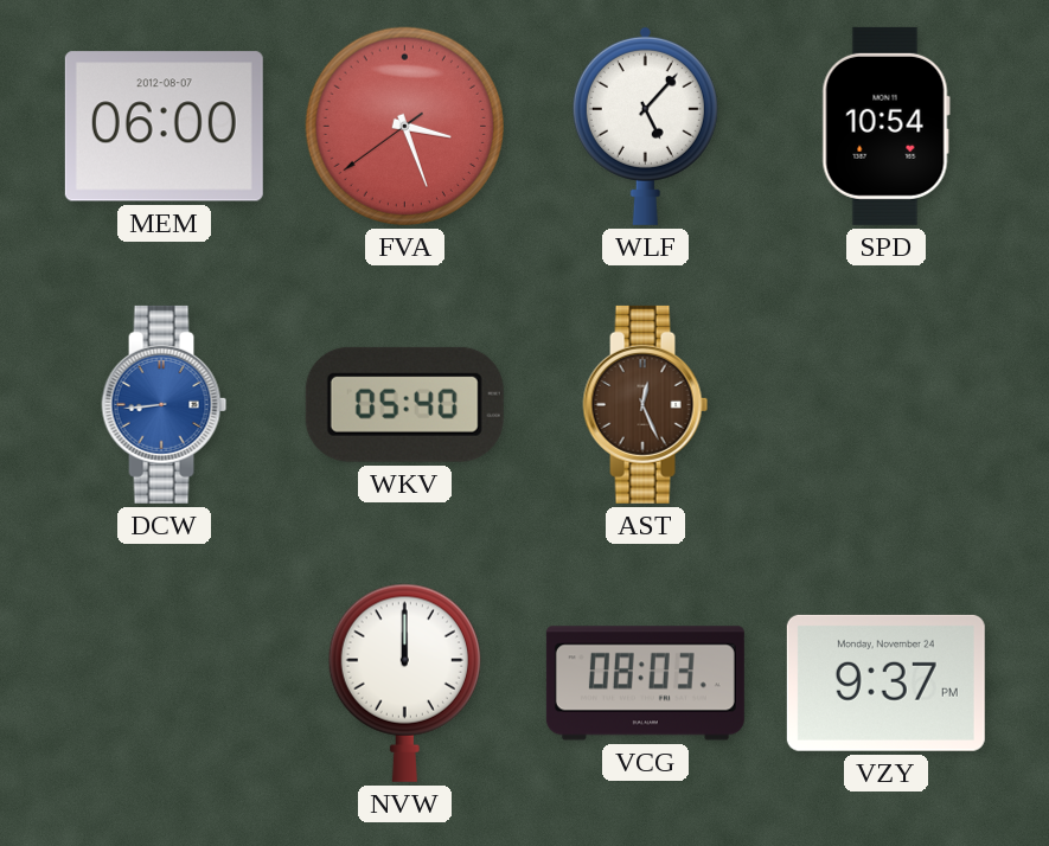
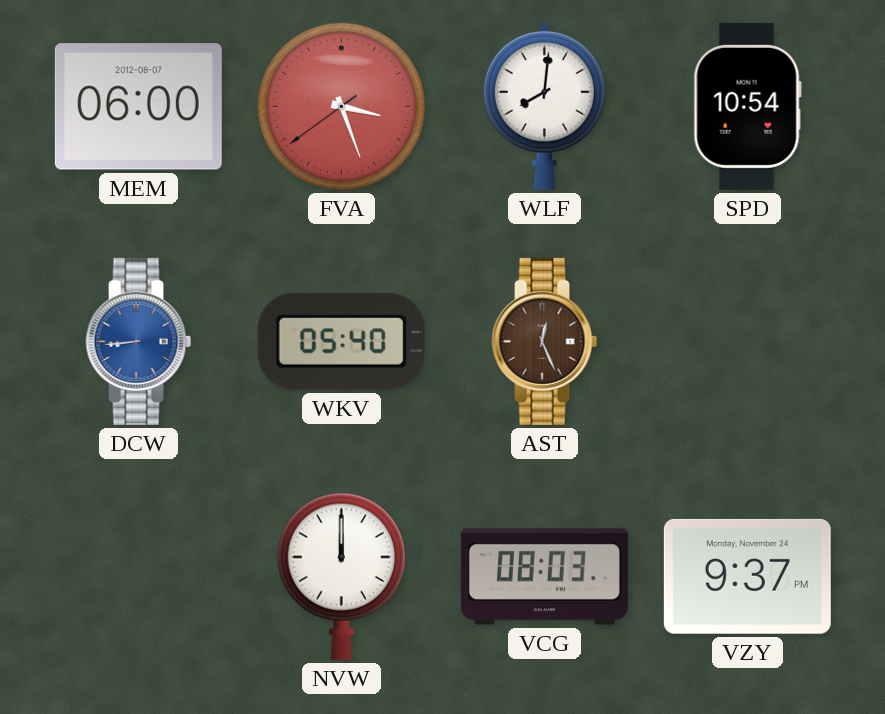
WLF: 5:07 -> 8:01
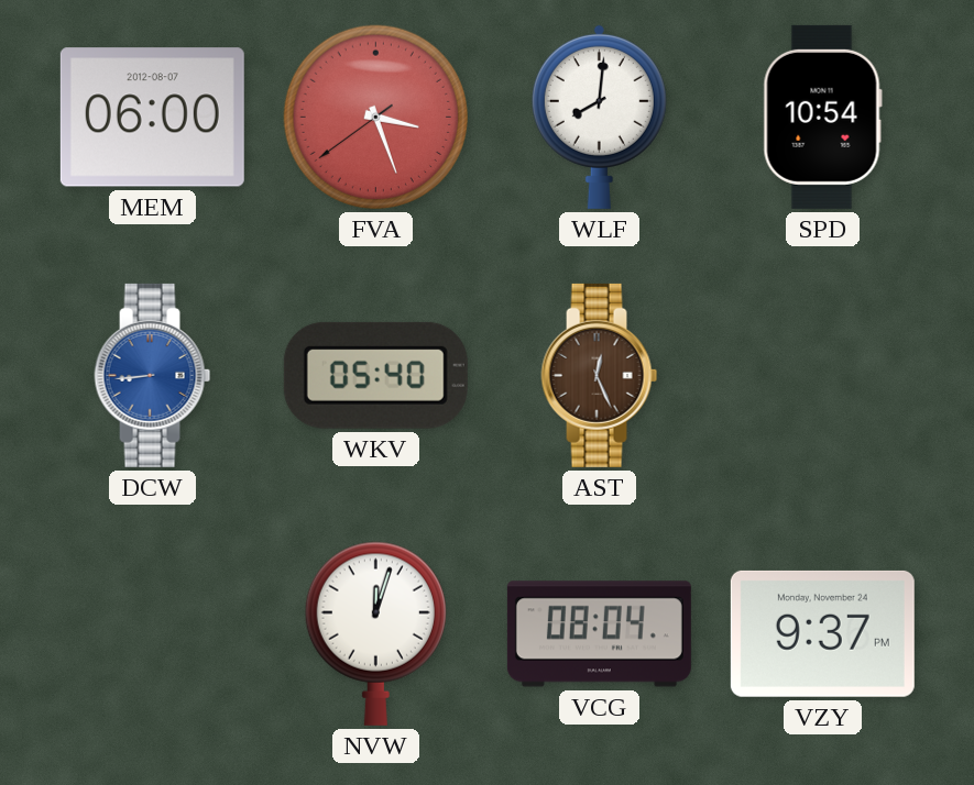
NVW: 12:00 -> 12:03
VCG: 08:03 -> 08:04
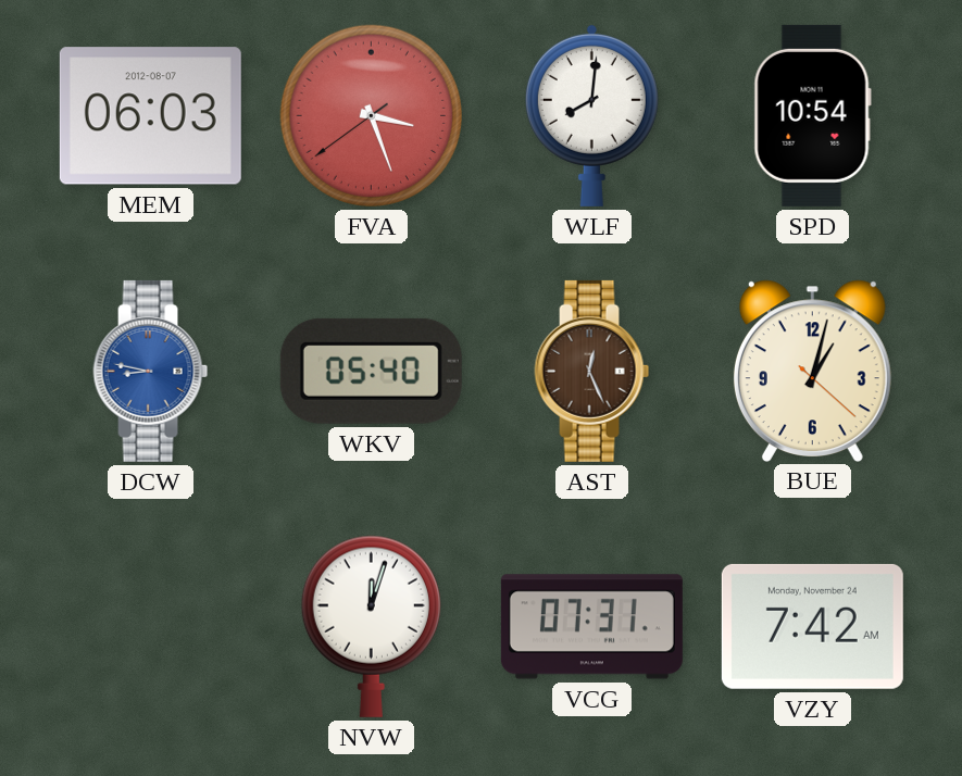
MEM: 06:00 -> 06:03
DCW: 8:44 -> 8:47
BUE: none -> 1:02
VCG: 08:04 -> 07:31
VZY: 9:37 -> 7:42
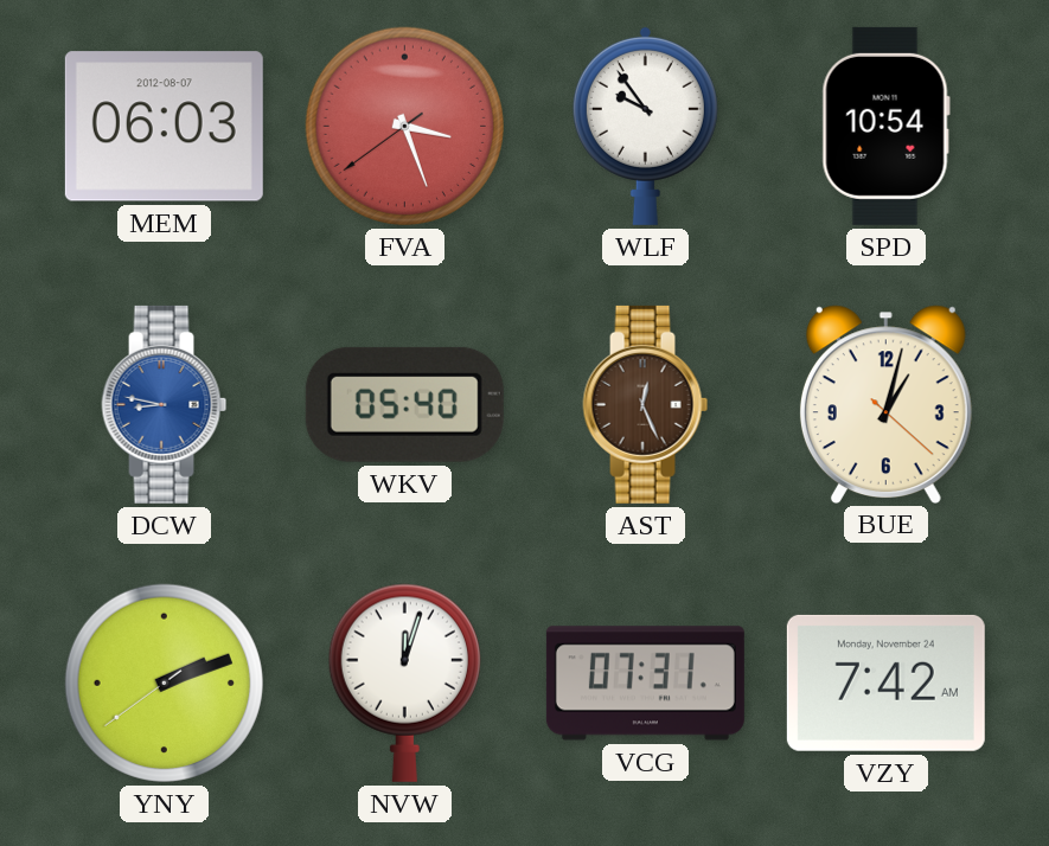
WLF: 8:01 -> 9:54
YNY: none -> 2:11
